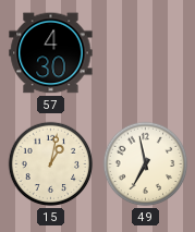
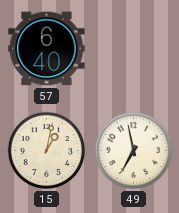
57: 4:30 -> 6:40
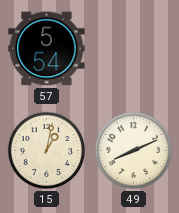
57: 6:40 -> 5:54
49: 6:58 -> 8:11
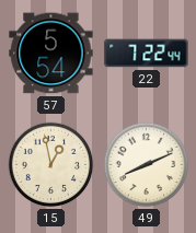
22: none -> 7:22
15: 1:02 -> 12:58
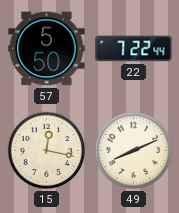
57: 5:54 -> 5:50
15: 12:58 -> 12:17
